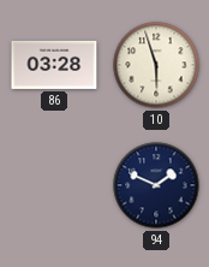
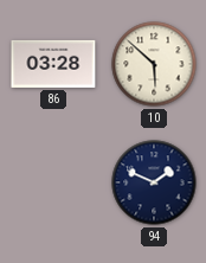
10: 5:57 -> 5:52
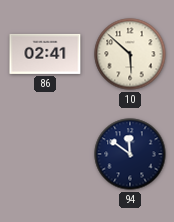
86: 03:28 -> 02:41
94: 1:49 -> 11:51
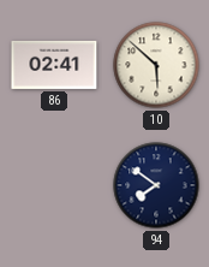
94: 11:51 -> 7:51
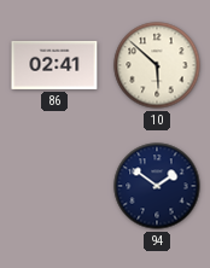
94: 7:51 -> 1:51
